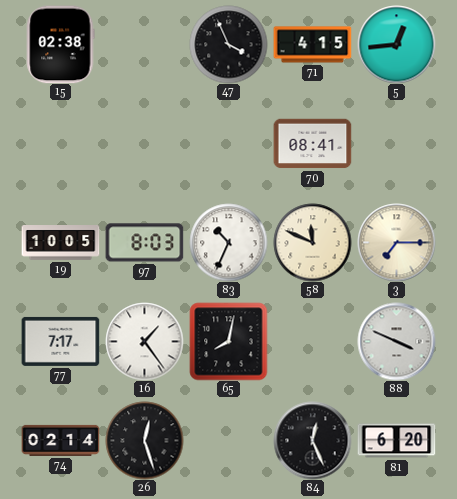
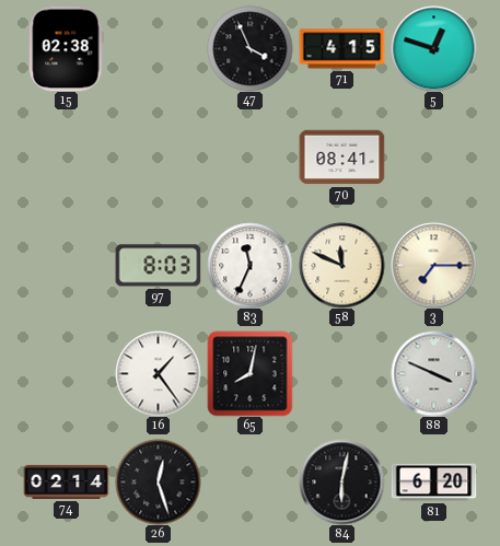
5: 12:44 -> 12:48
19: 10:05 -> none
83: 10:34 -> 11:34
77: 7:17 -> none
84: 12:26 -> 6:02
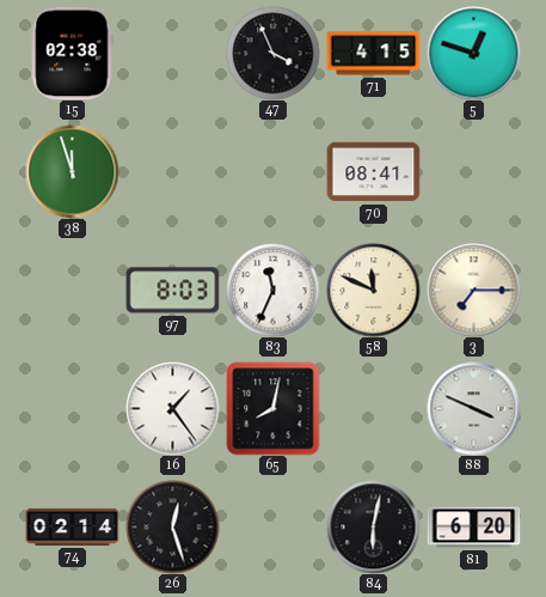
38: none -> 11:57
